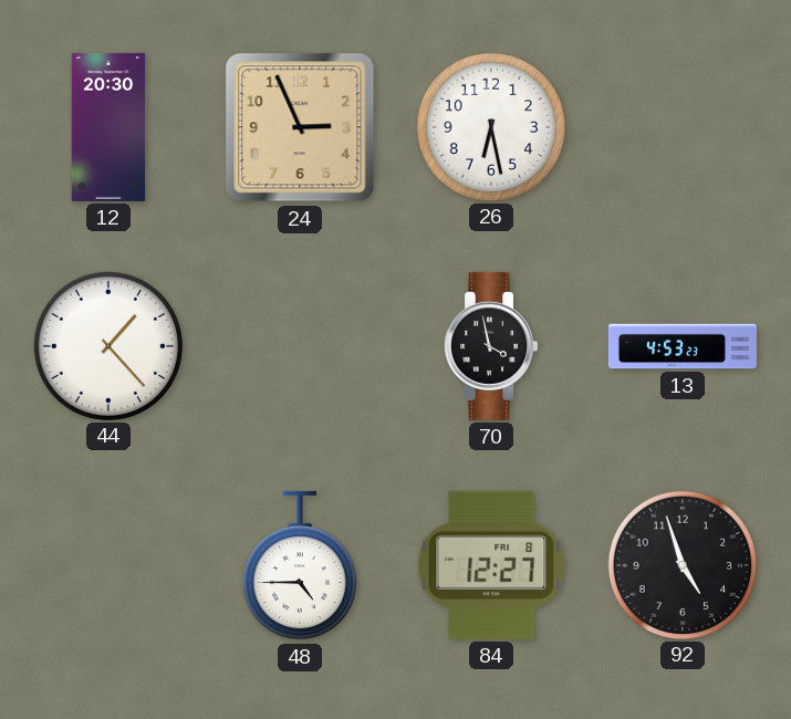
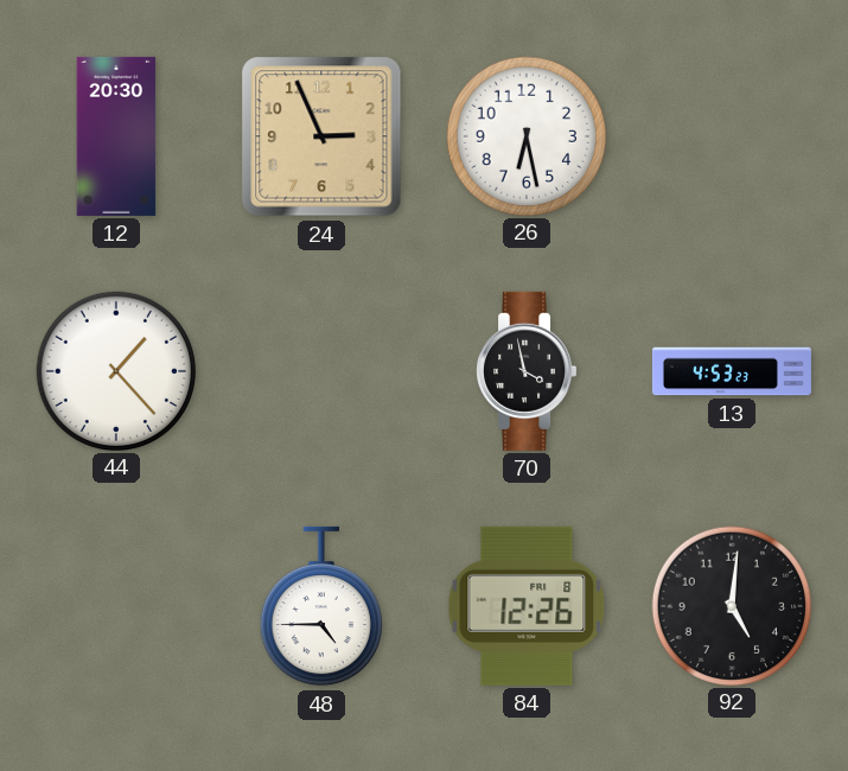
84: 12:27 -> 12:26
92: 4:57 -> 5:01
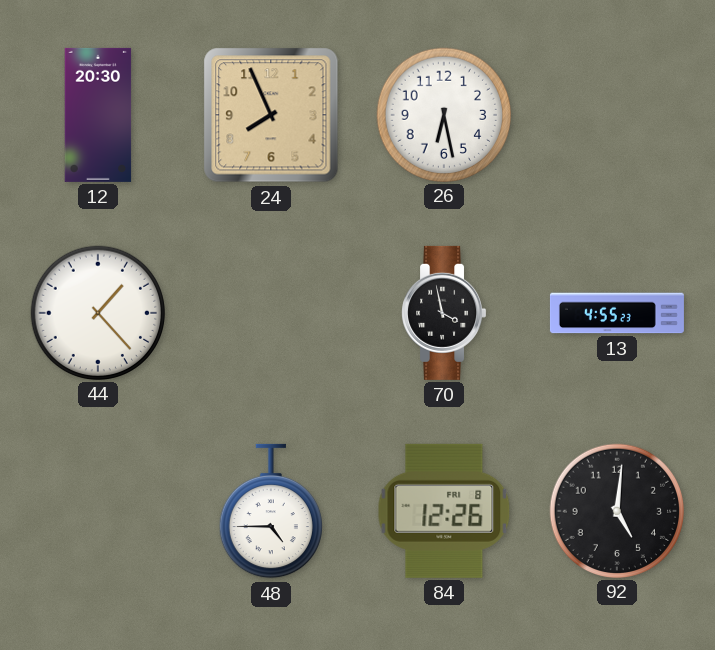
24: 2:56 -> 7:56
13: 4:53 -> 4:55
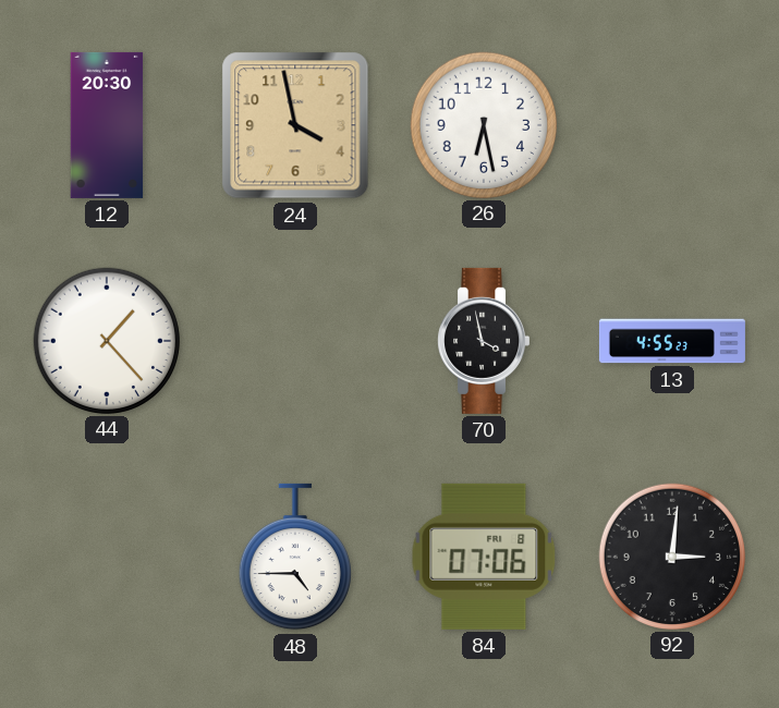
24: 7:56 -> 3:58
84: 12:26 -> 07:06
92: 5:01 -> 3:01
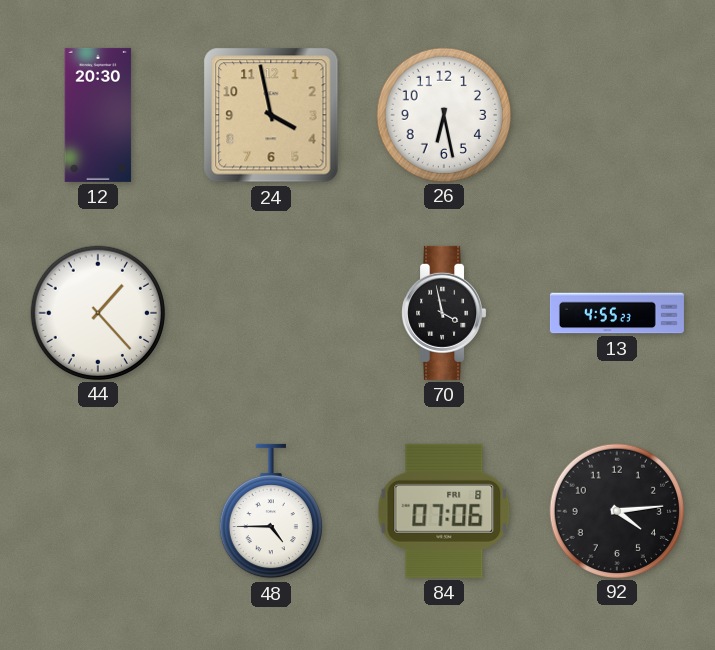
92: 3:01 -> 4:14
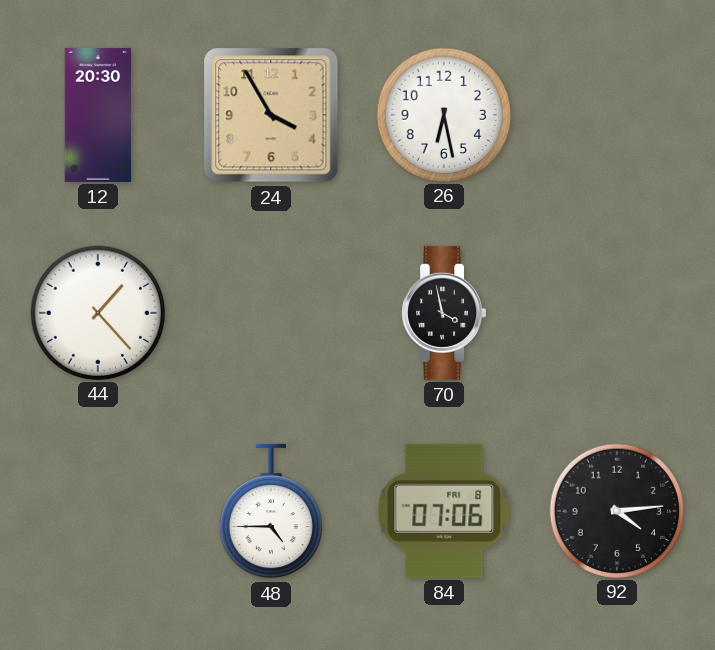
24: 3:58 -> 3:55
13: 4:55 -> none
